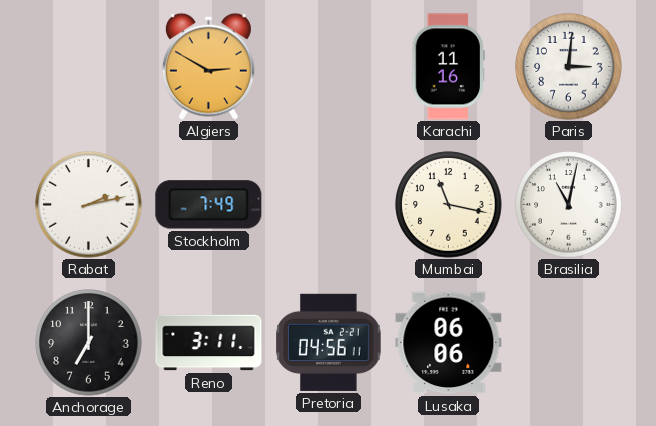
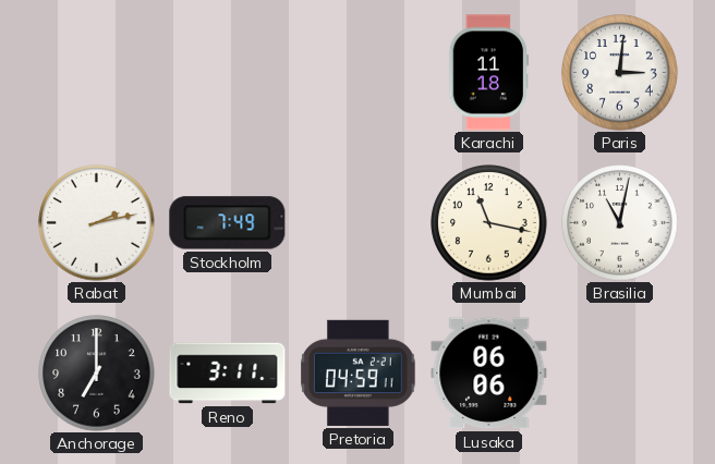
Algiers: 2:50 -> none
Karachi: 11:16 -> 11:18
Pretoria: 04:56 -> 04:59
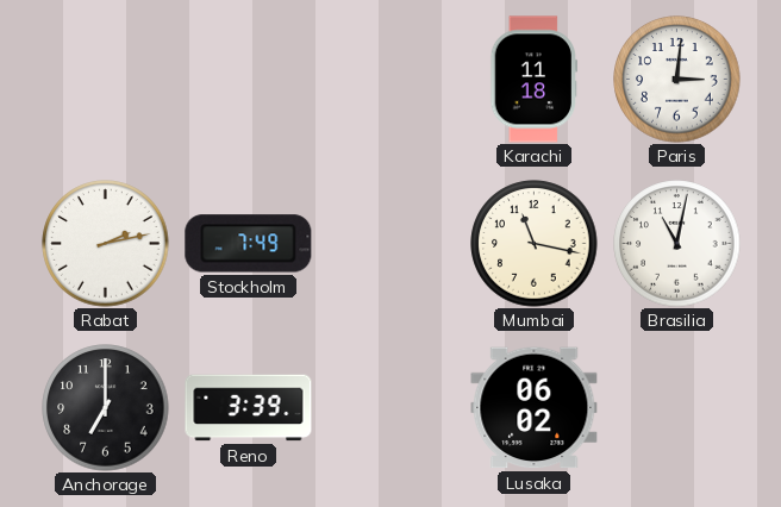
Reno: 3:11 -> 3:39
Pretoria: 04:59 -> none
Lusaka: 06:06 -> 06:02
